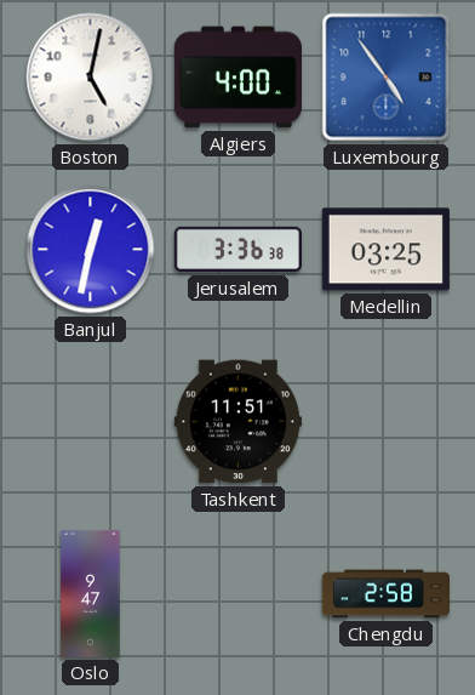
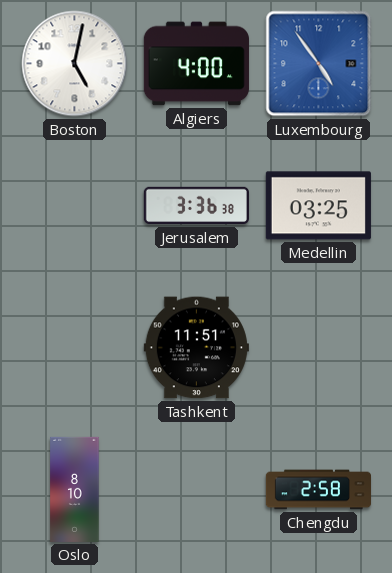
Banjul: 12:32 -> none
Oslo: 9:47 -> 8:10
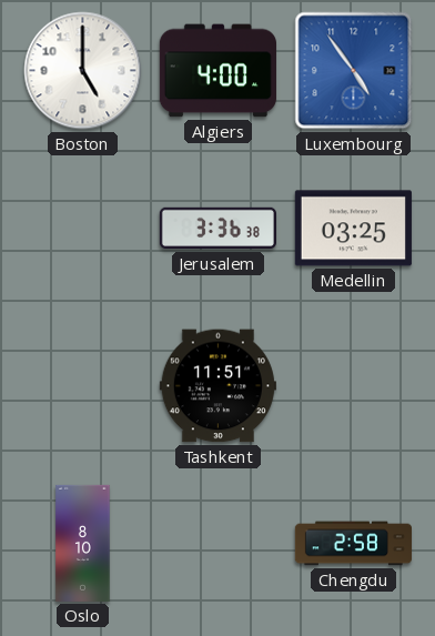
Boston: 5:02 -> 5:00
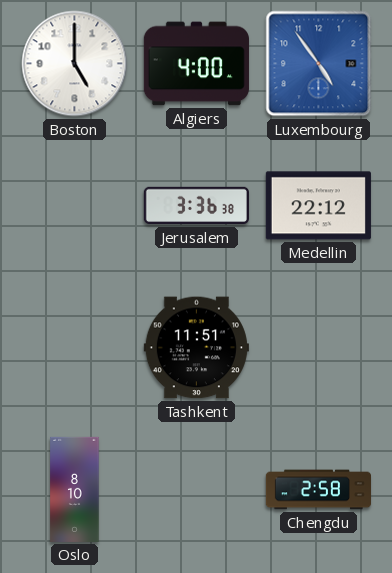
Medellin: 03:25 -> 22:12
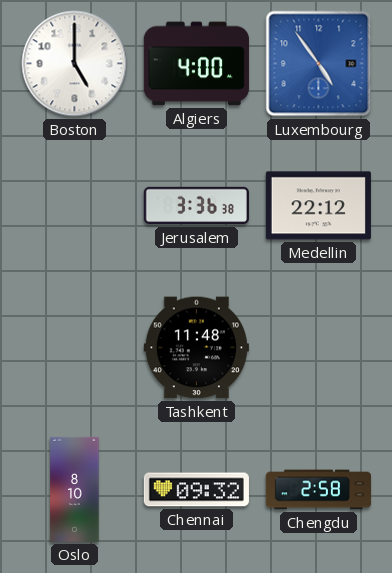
Tashkent: 11:51 -> 11:48
Chennai: none -> 09:32
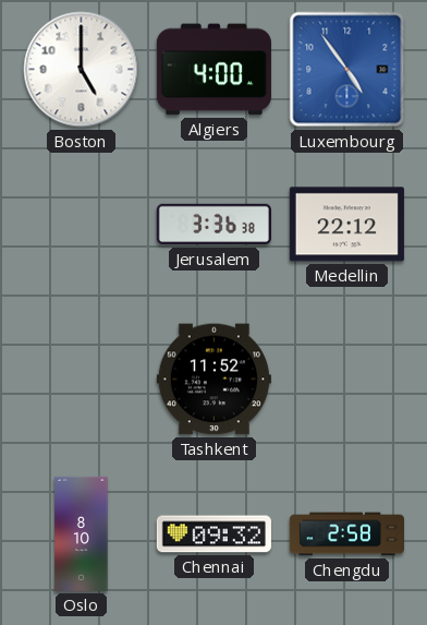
Tashkent: 11:48 -> 11:52
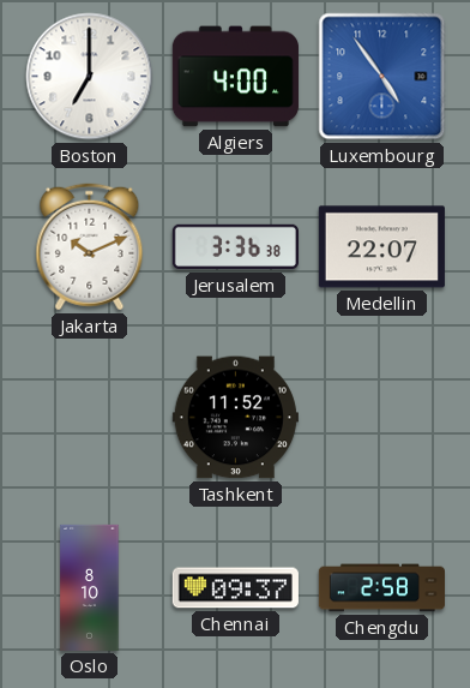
Boston: 5:00 -> 7:00
Jakarta: none -> 10:11
Medellin: 22:12 -> 22:07
Chennai: 09:32 -> 09:37
